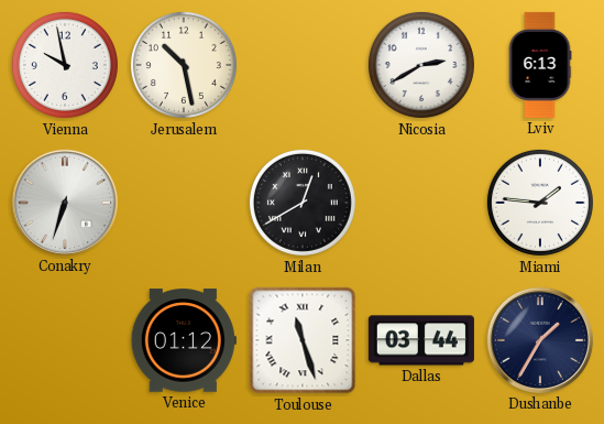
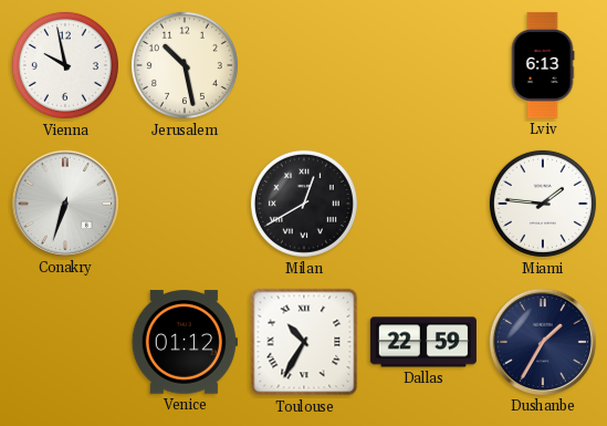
Nicosia: 2:40 -> none
Toulouse: 11:27 -> 10:35
Dallas: 03:44 -> 22:59
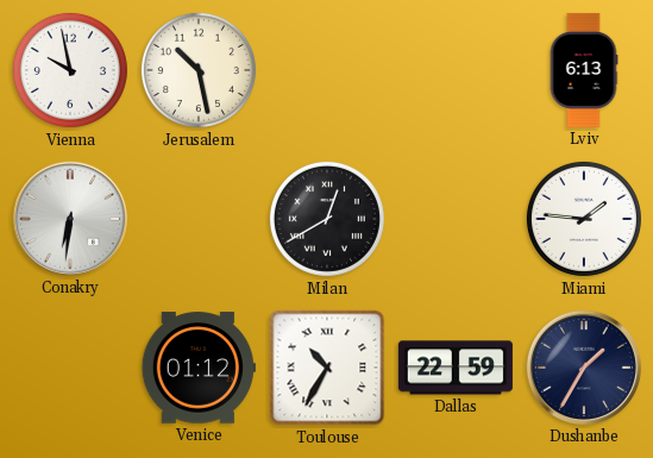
Conakry: 6:33 -> 6:31
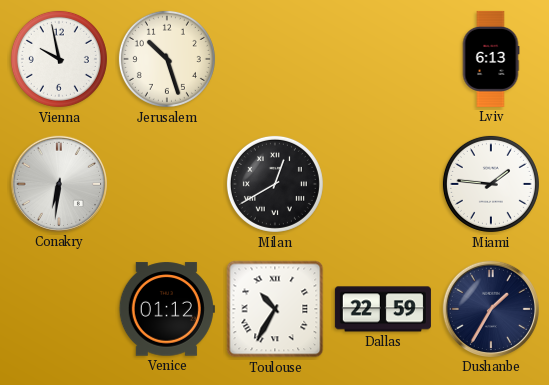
Jerusalem: 10:28 -> 10:27
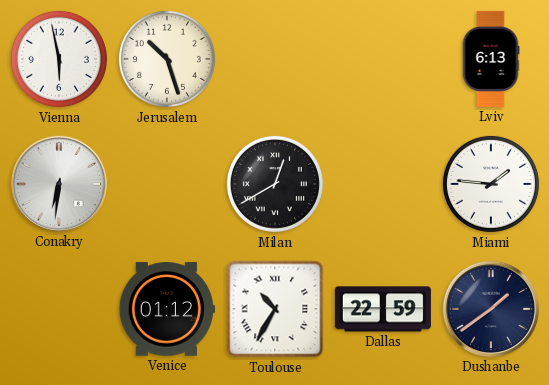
Vienna: 9:58 -> 5:58
Dushanbe: 1:35 -> 1:39
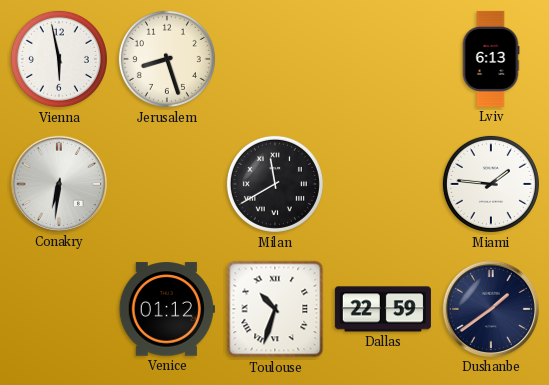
Jerusalem: 10:27 -> 8:27
Milan: 12:40 -> 11:40
Toulouse: 10:35 -> 10:33
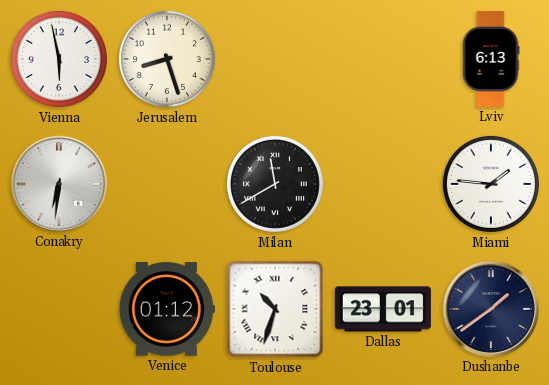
Dallas: 22:59 -> 23:01
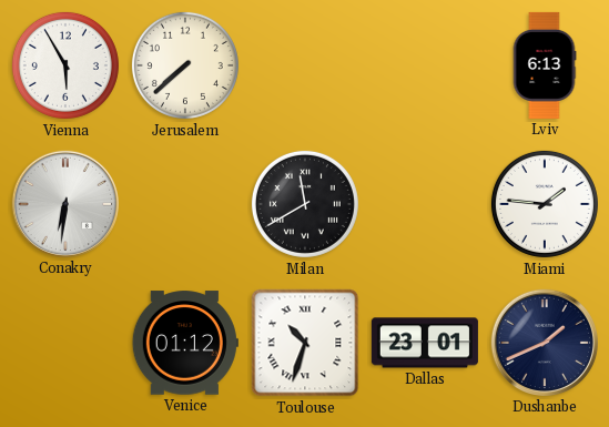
Vienna: 5:58 -> 5:55
Jerusalem: 8:27 -> 7:38
Dushanbe: 1:39 -> 1:41
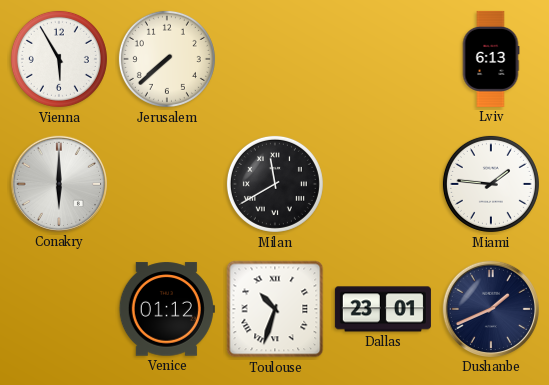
Conakry: 6:31 -> 6:00
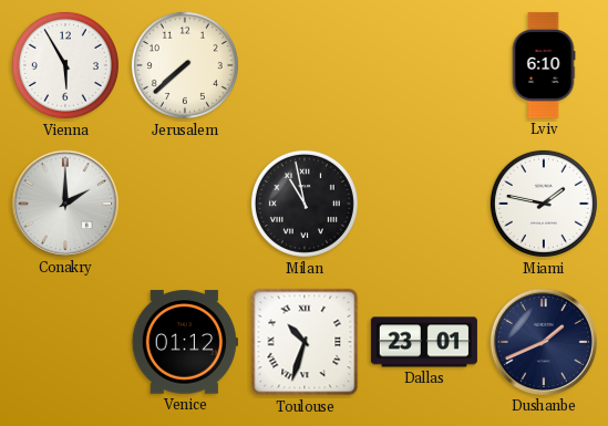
Lviv: 6:13 -> 6:10
Conakry: 6:00 -> 2:00
Milan: 11:40 -> 10:58
Miami: 1:46 -> 1:47
